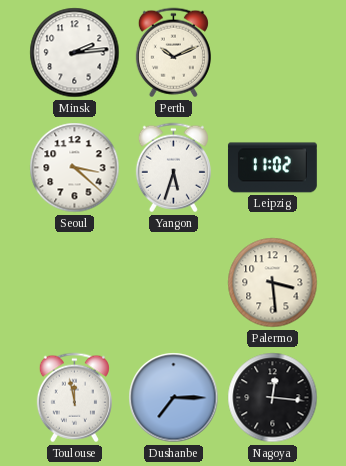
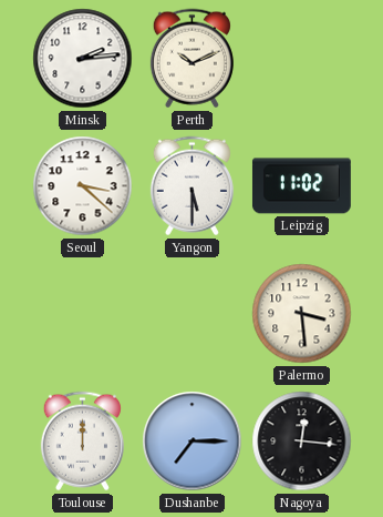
Yangon: 5:33 -> 5:30
Toulouse: 11:58 -> 12:00
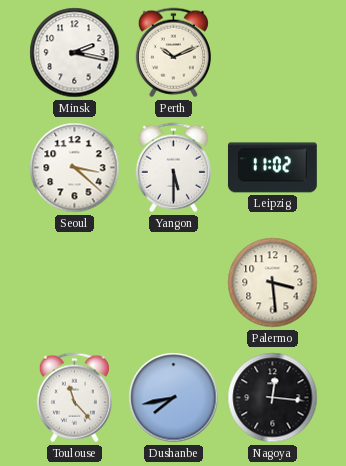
Minsk: 2:14 -> 2:17
Toulouse: 12:00 -> 11:23
Dushanbe: 7:15 -> 7:43
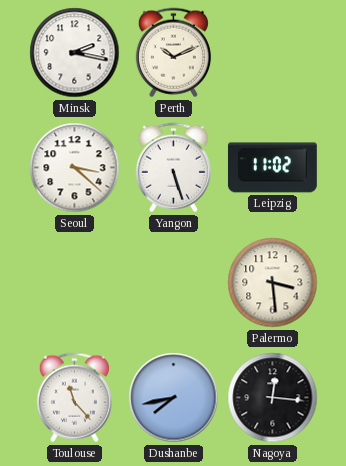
Yangon: 5:30 -> 5:27
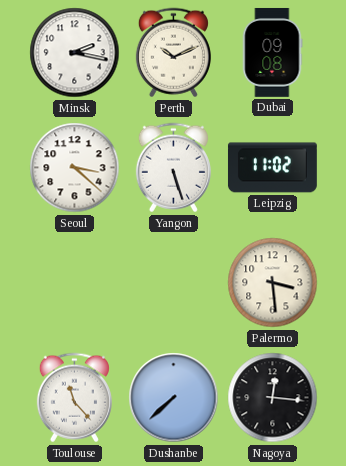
Dubai: none -> 09:08
Dushanbe: 7:43 -> 7:38
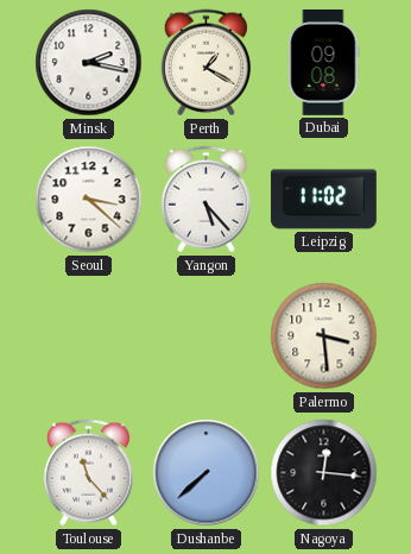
Perth: 10:11 -> 1:20
Yangon: 5:27 -> 5:23
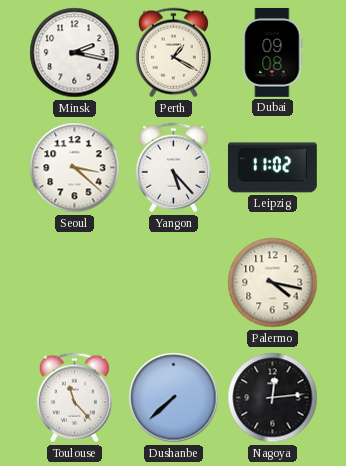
Palermo: 3:29 -> 4:17
Nagoya: 12:16 -> 12:14
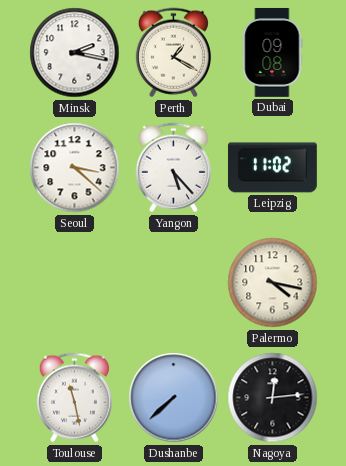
Toulouse: 11:23 -> 11:28
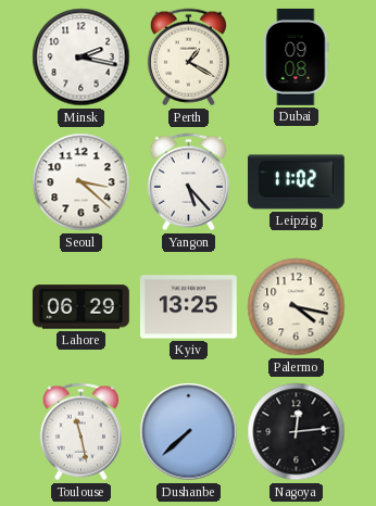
Lahore: none -> 06:29
Kyiv: none -> 13:25
